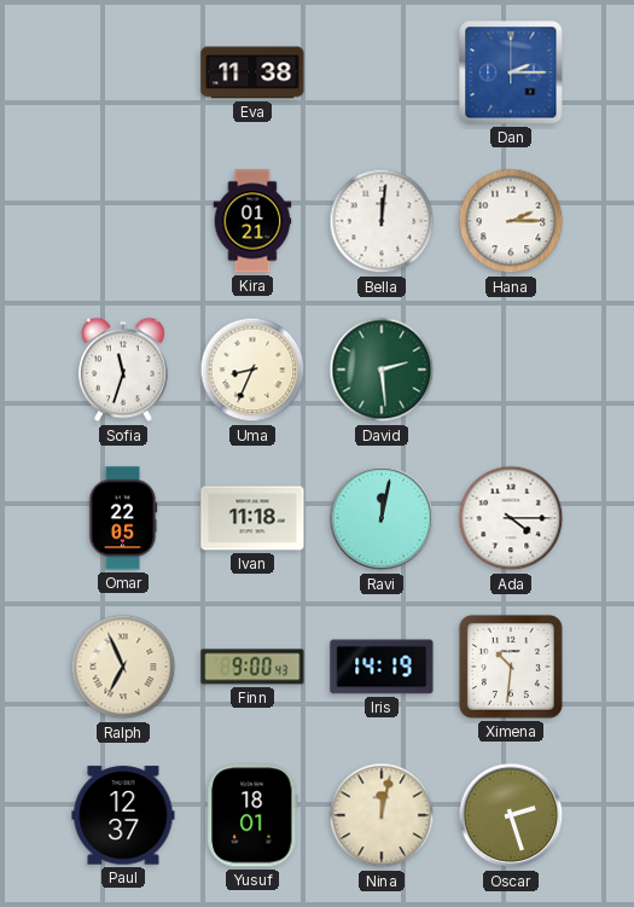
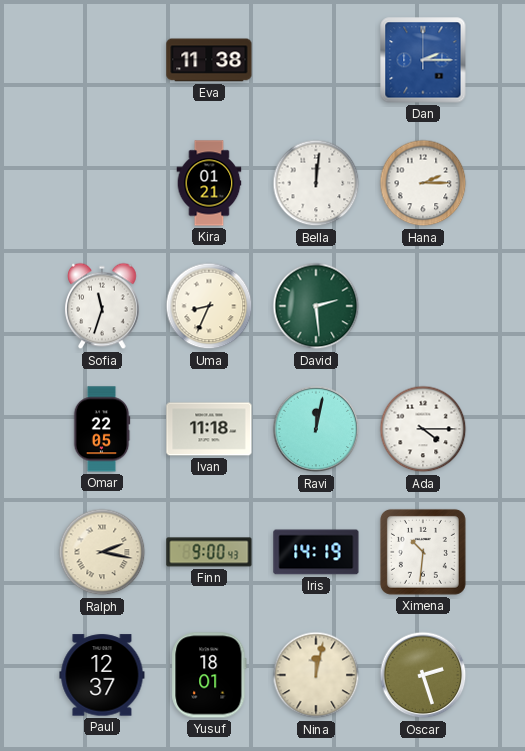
Ralph: 6:56 -> 2:17
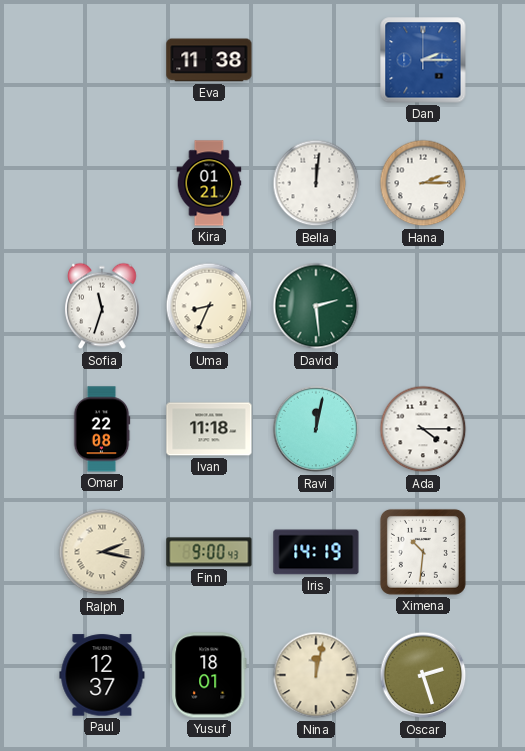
Omar: 22:05 -> 22:08
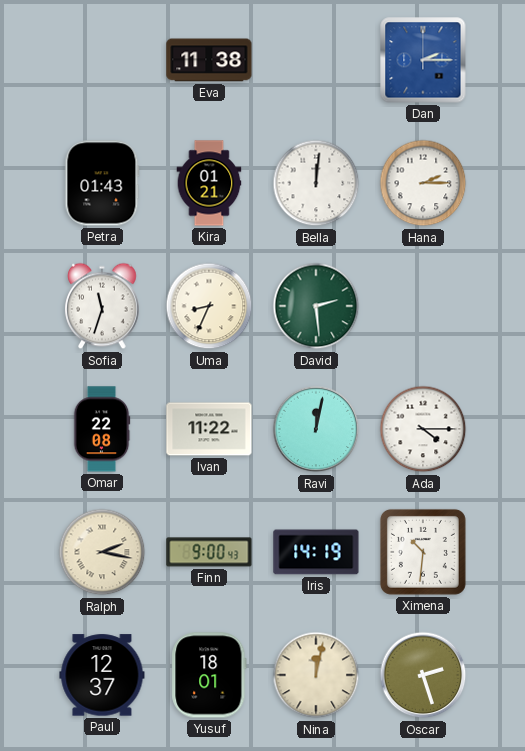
Petra: none -> 01:43
Ivan: 11:18 -> 11:22
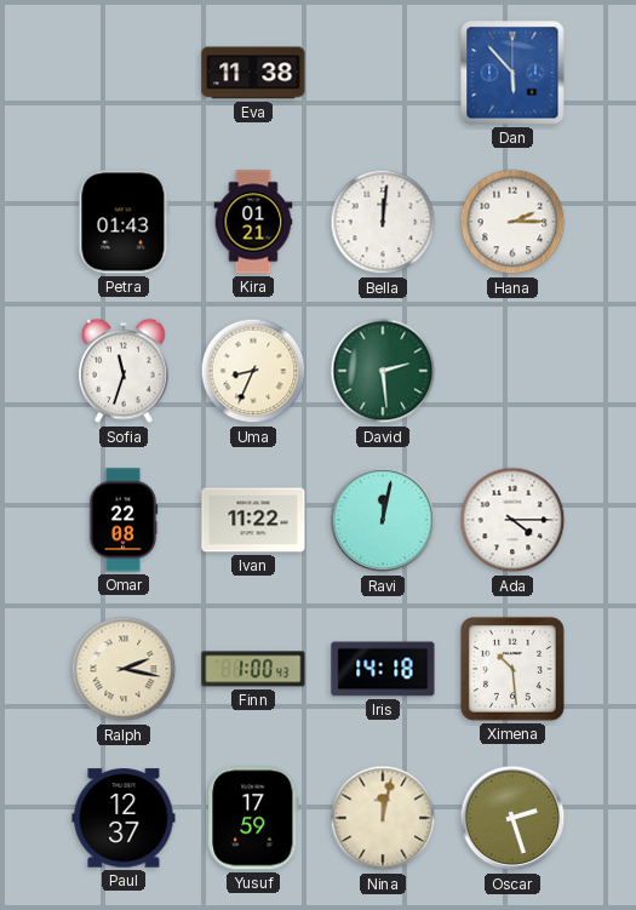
Dan: 2:15 -> 5:53
Finn: 9:00 -> 1:00
Iris: 14:19 -> 14:18
Ximena: 10:31 -> 10:29
Yusuf: 18:01 -> 17:59
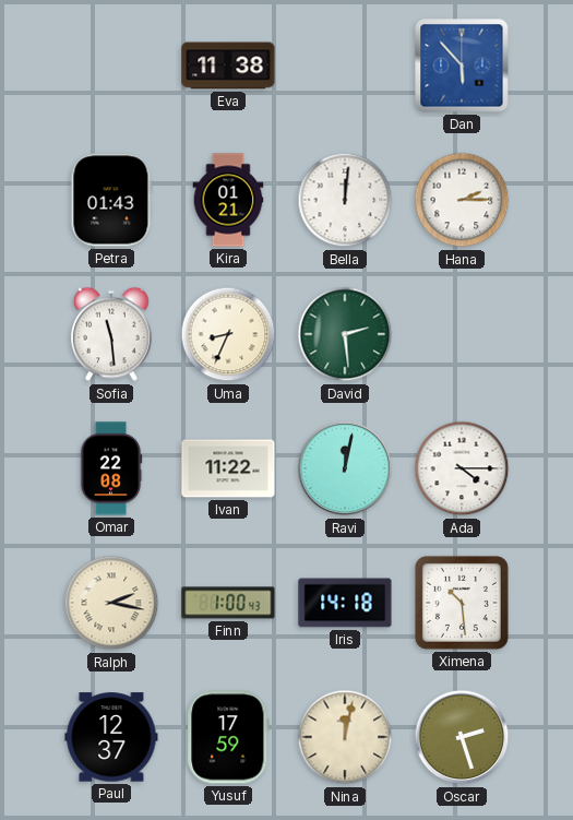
Sofia: 11:33 -> 11:29
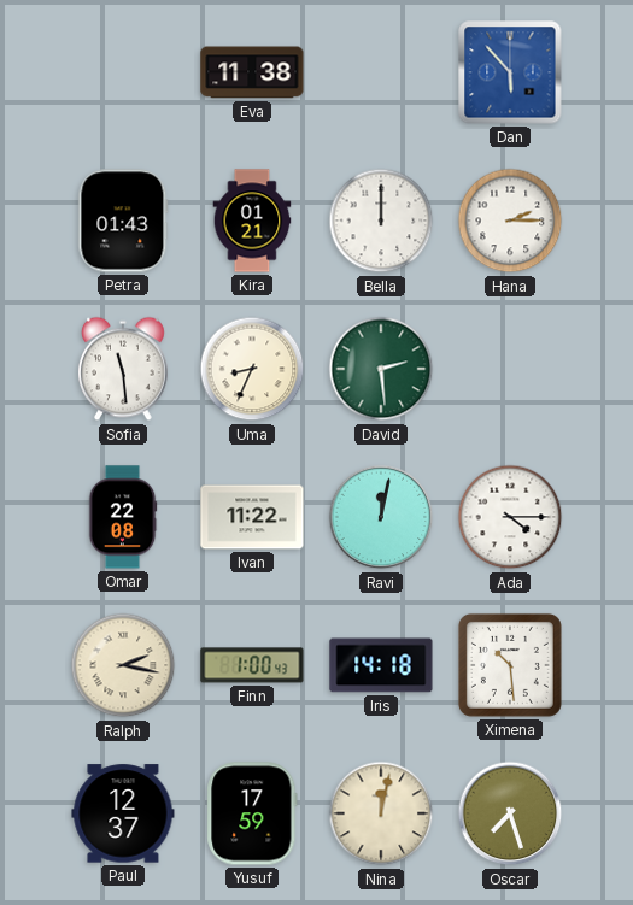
Bella: 12:01 -> 12:00
Oscar: 2:27 -> 7:27
